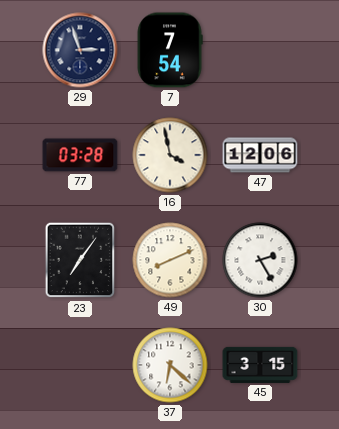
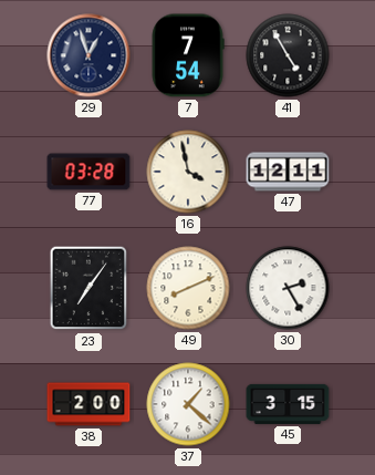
29: 2:57 -> 12:57
41: none -> 4:55
47: 12:06 -> 12:11
38: none -> 2:00
37: 6:22 -> 1:22
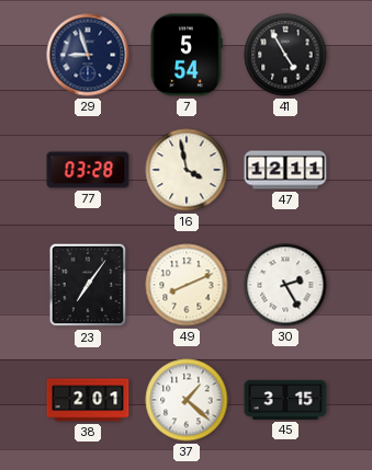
29: 12:57 -> 8:57
7: 7:54 -> 5:54
38: 2:00 -> 2:01
